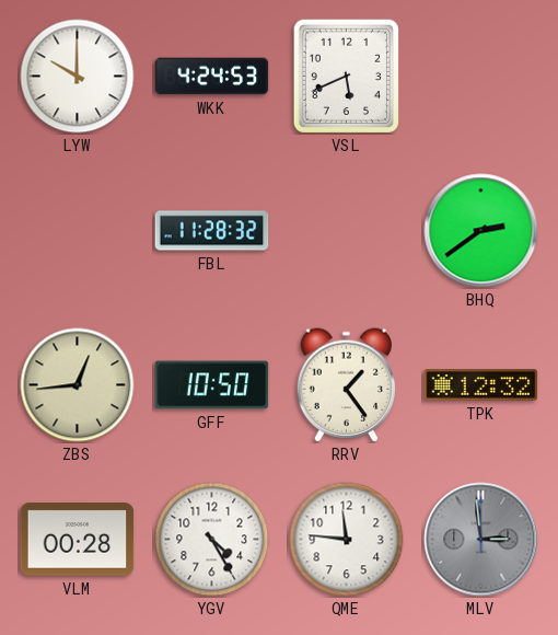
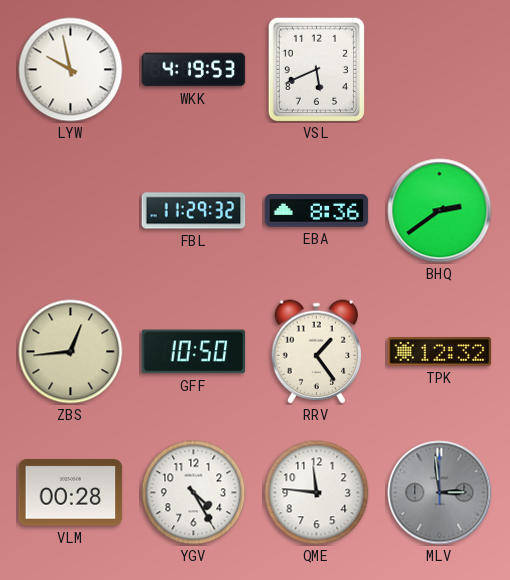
LYW: 10:00 -> 9:58
WKK: 4:24 -> 4:19
FBL: 11:28 -> 11:29
EBA: none -> 8:36
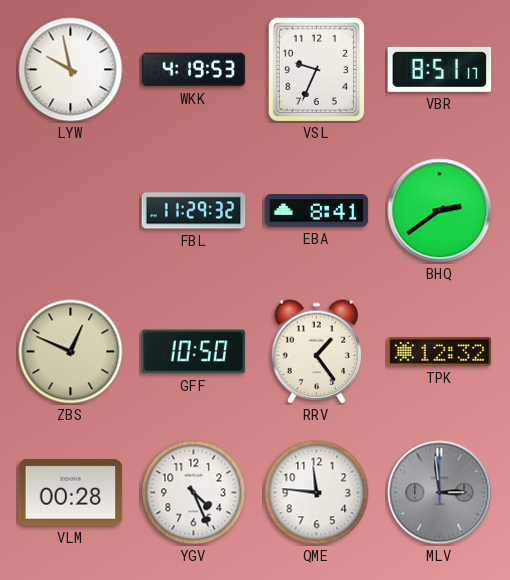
VSL: 5:41 -> 9:34
VBR: none -> 8:51
EBA: 8:36 -> 8:41
ZBS: 12:44 -> 12:49
YGV: 4:25 -> 4:26
